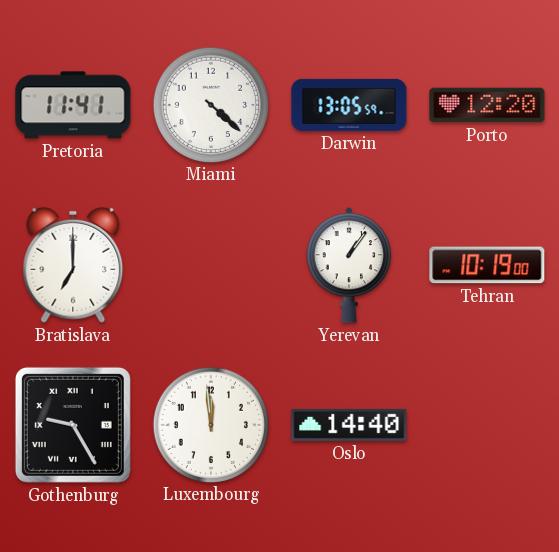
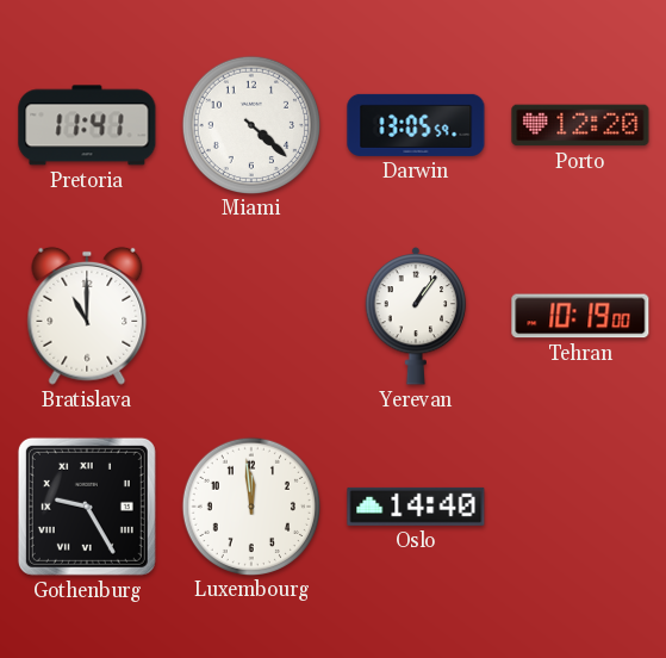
Bratislava: 7:00 -> 11:00
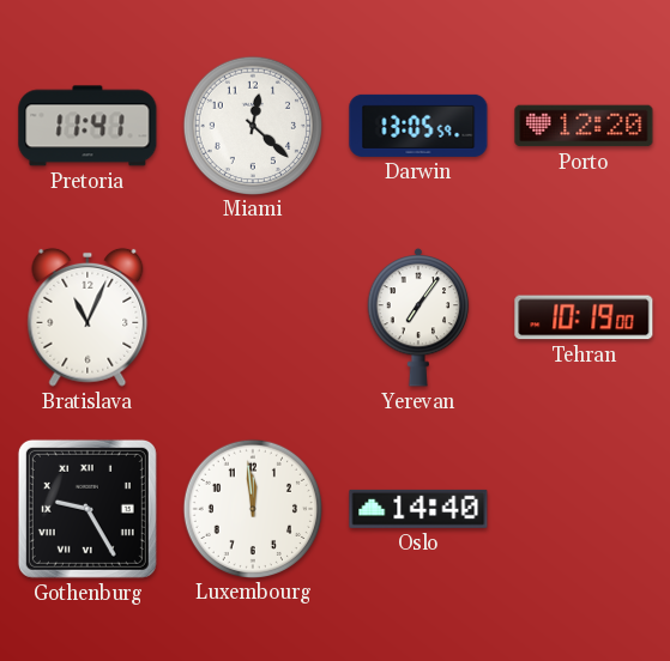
Miami: 4:22 -> 12:22
Bratislava: 11:00 -> 11:04
Yerevan: 1:06 -> 7:06
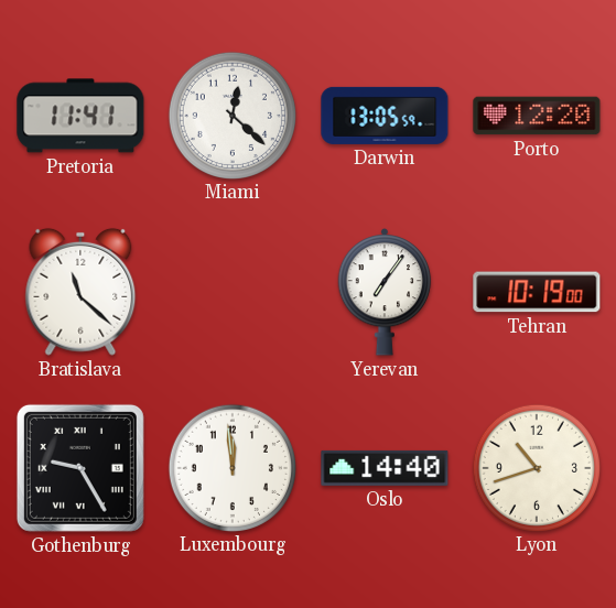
Bratislava: 11:04 -> 11:22
Lyon: none -> 10:42
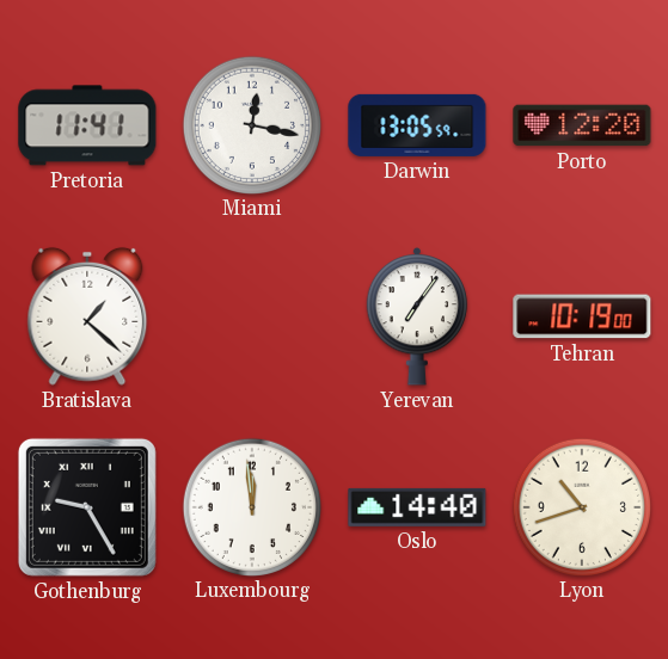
Miami: 12:22 -> 12:17
Bratislava: 11:22 -> 1:22
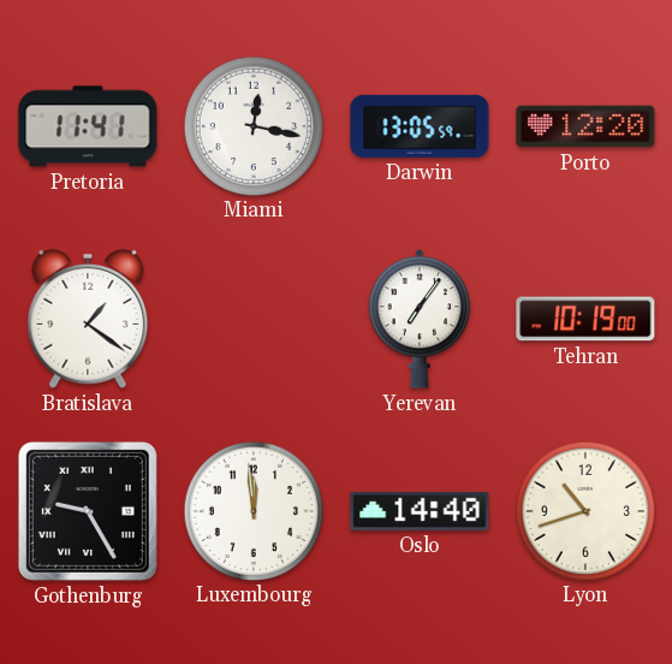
Bratislava: 1:22 -> 1:21
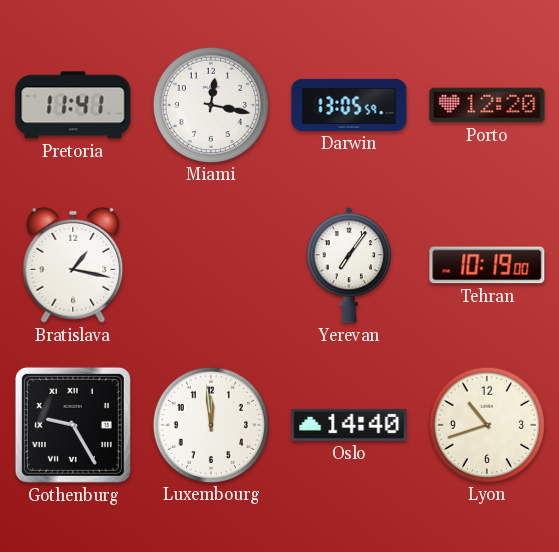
Bratislava: 1:21 -> 1:17
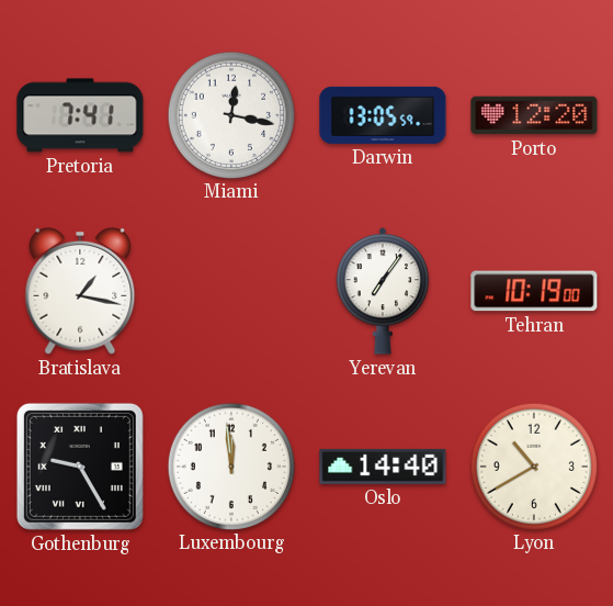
Pretoria: 11:41 -> 7:41
Lyon: 10:42 -> 10:40
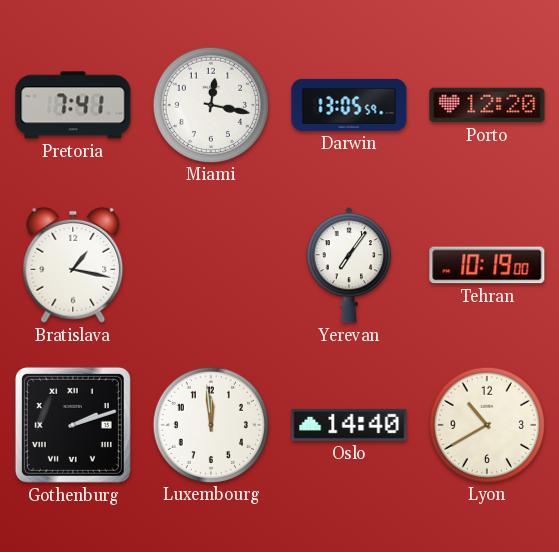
Gothenburg: 9:25 -> 2:12
